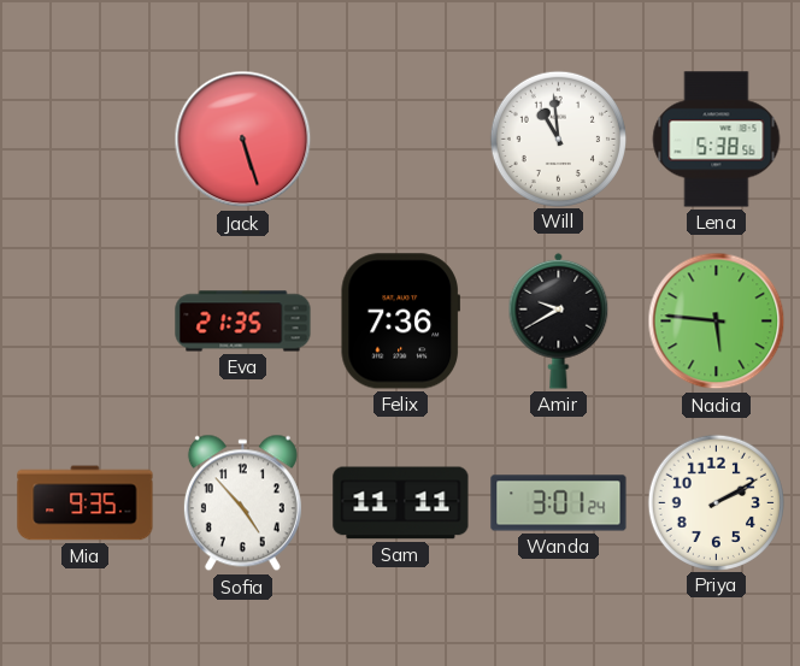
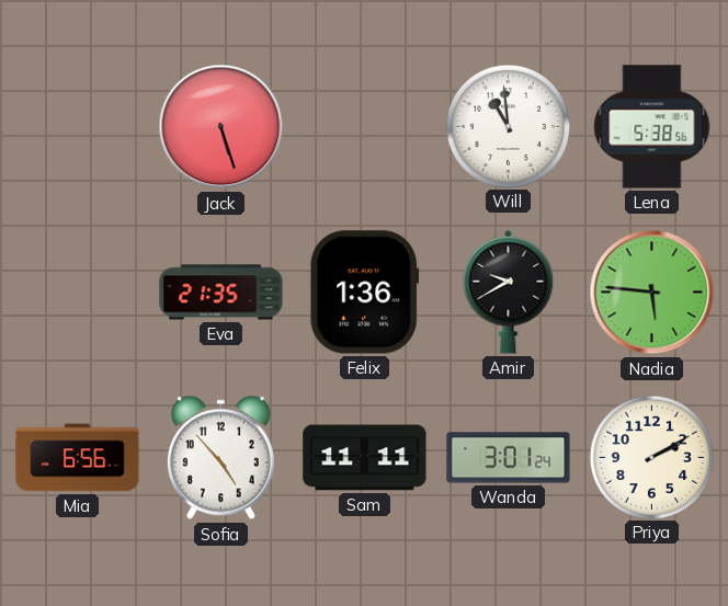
Felix: 7:36 -> 1:36
Mia: 9:35 -> 6:56
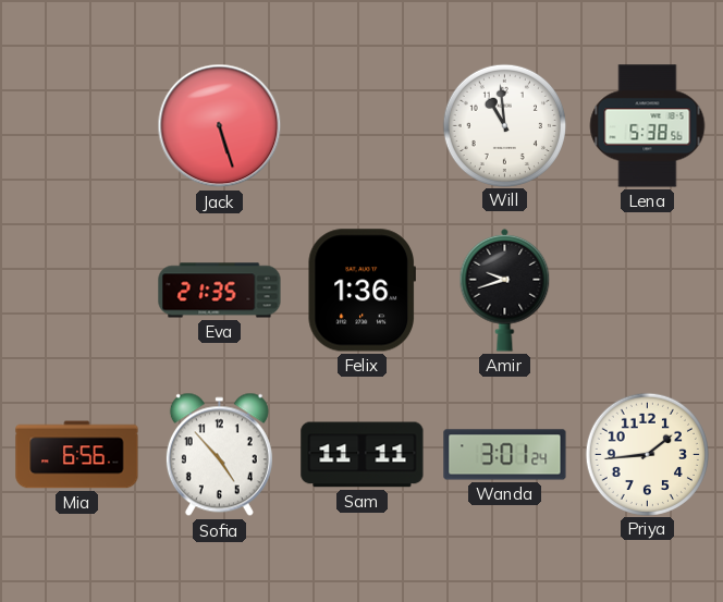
Amir: 9:40 -> 9:42
Nadia: 5:46 -> none
Priya: 2:10 -> 1:44
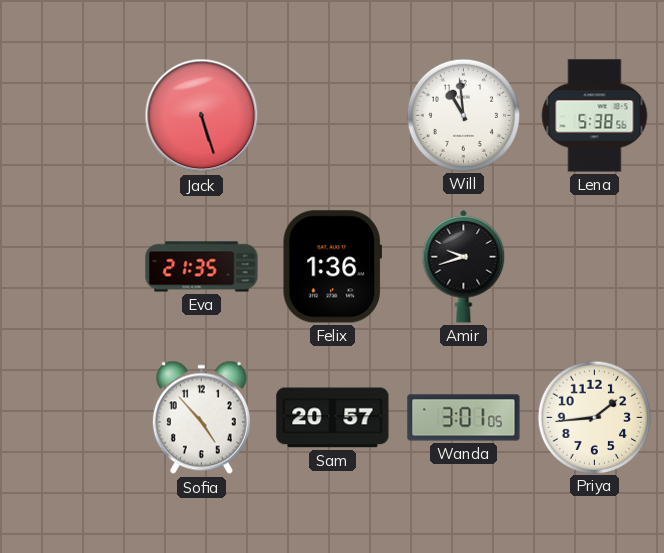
Mia: 6:56 -> none
Sam: 11:11 -> 20:57
Wanda: 3:01:24 -> 3:01:05
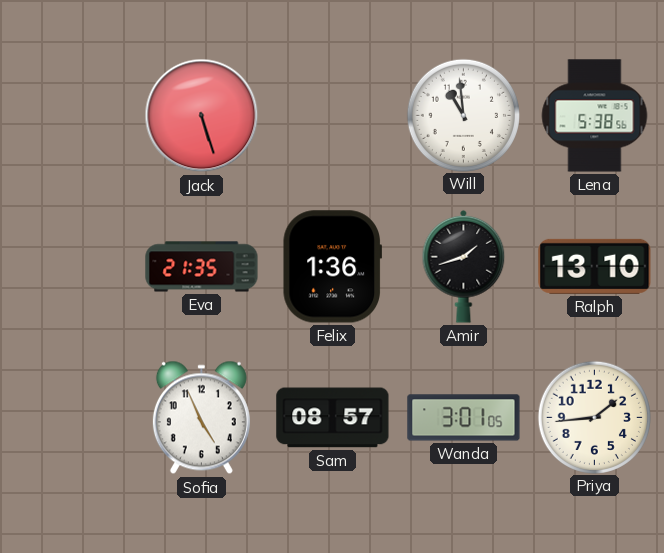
Amir: 9:42 -> 1:42
Ralph: none -> 13:10
Sofia: 4:53 -> 4:56
Sam: 20:57 -> 08:57
